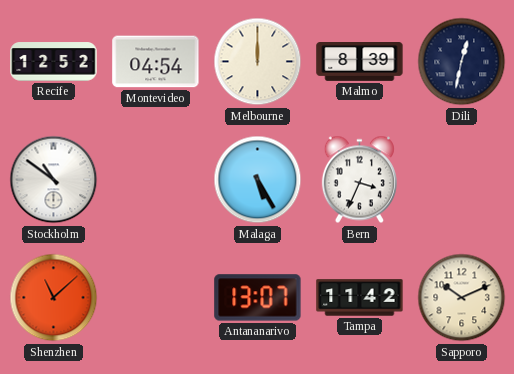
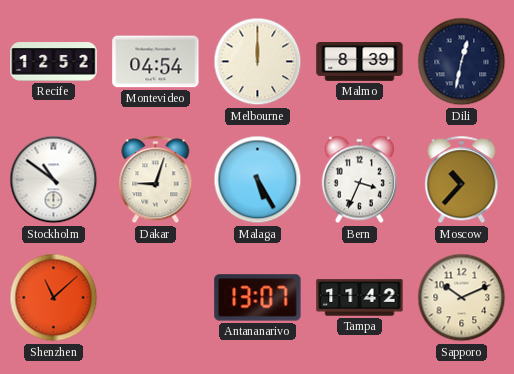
Dakar: none -> 9:03
Moscow: none -> 10:37
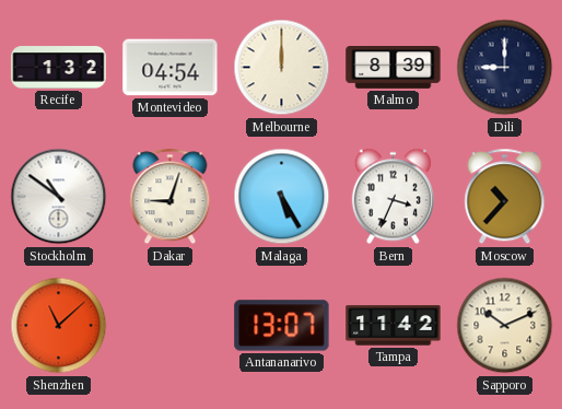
Recife: 12:52 -> 1:32
Dili: 12:32 -> 9:00
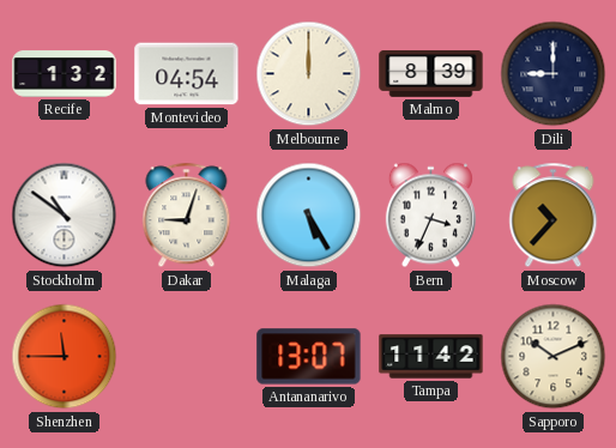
Shenzhen: 11:08 -> 11:45
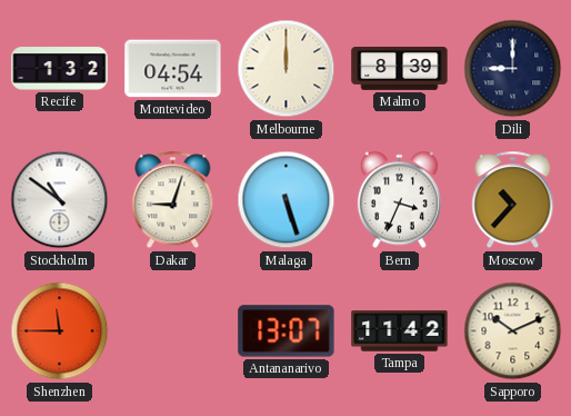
Malaga: 5:25 -> 5:27
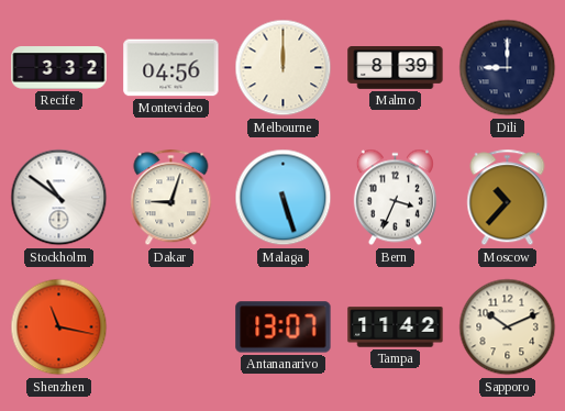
Recife: 1:32 -> 3:32
Montevideo: 04:54 -> 04:56
Shenzhen: 11:45 -> 11:17
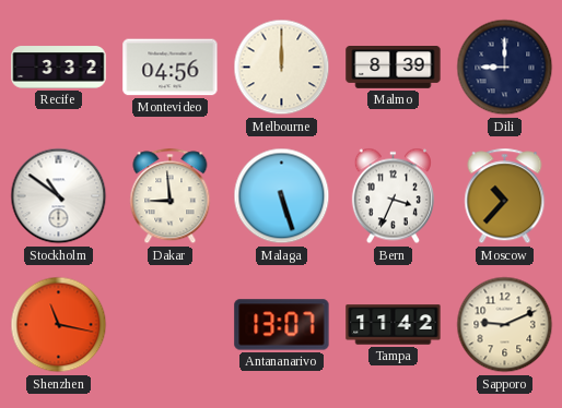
Dakar: 9:03 -> 8:59
Sapporo: 10:11 -> 9:11
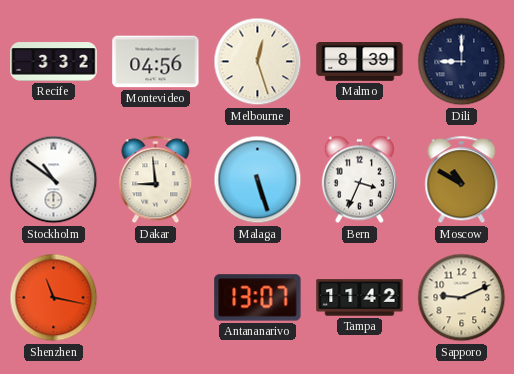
Melbourne: 12:00 -> 12:27
Moscow: 10:37 -> 10:50
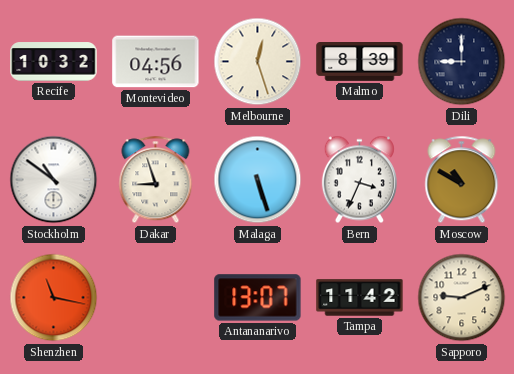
Recife: 3:32 -> 10:32
Dakar: 8:59 -> 8:57
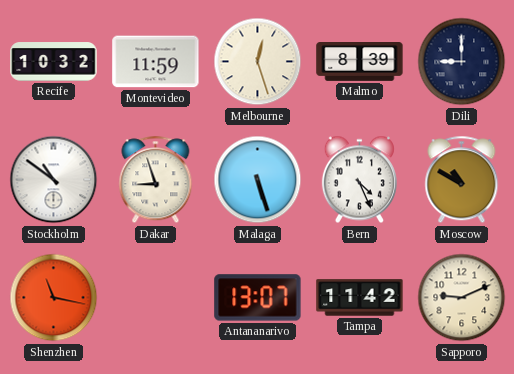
Montevideo: 04:56 -> 11:59
Bern: 3:34 -> 4:26
